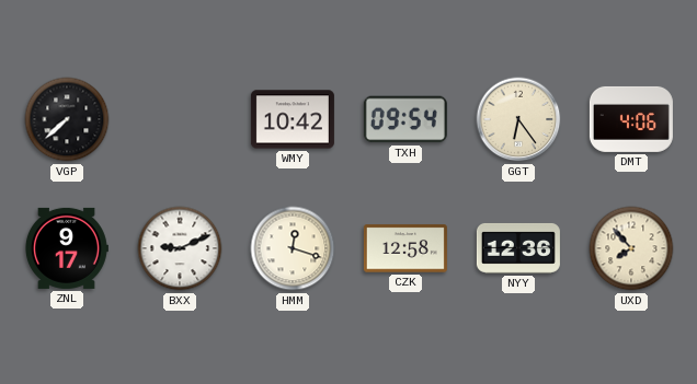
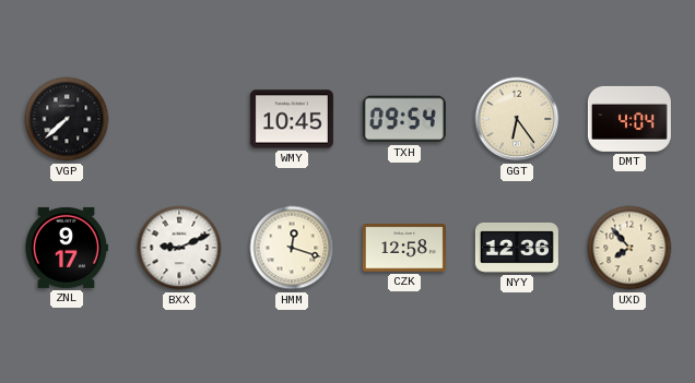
WMY: 10:42 -> 10:45
DMT: 4:06 -> 4:04
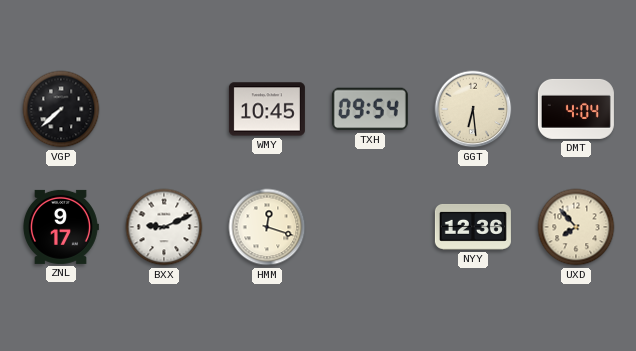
GGT: 6:24 -> 6:29
CZK: 12:58 -> none
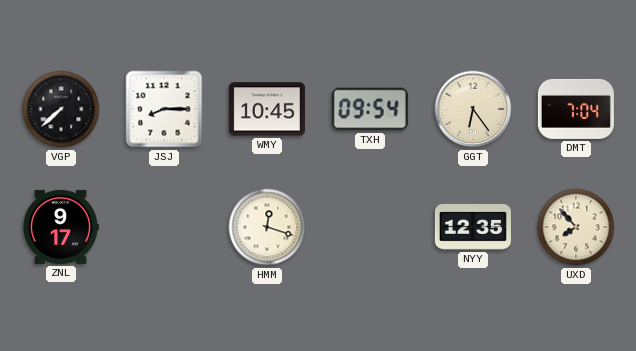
JSJ: none -> 8:15
GGT: 6:29 -> 6:24
DMT: 4:04 -> 7:04
BXX: 9:11 -> none
NYY: 12:36 -> 12:35
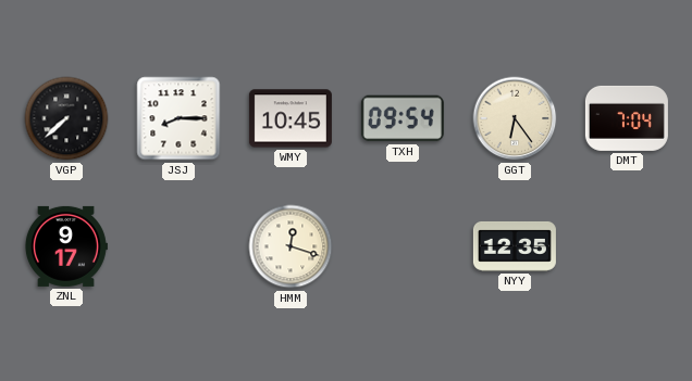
UXD: 7:53 -> none
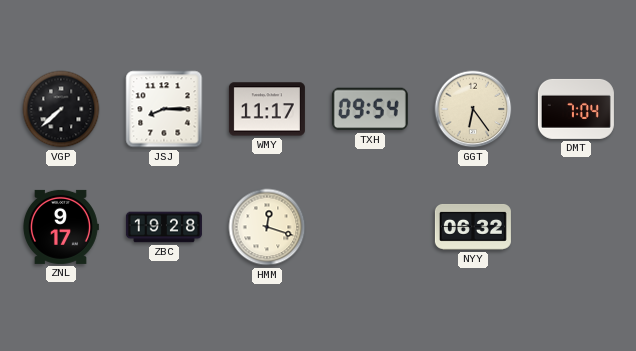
WMY: 10:45 -> 11:17
ZBC: none -> 19:28
NYY: 12:35 -> 06:32
